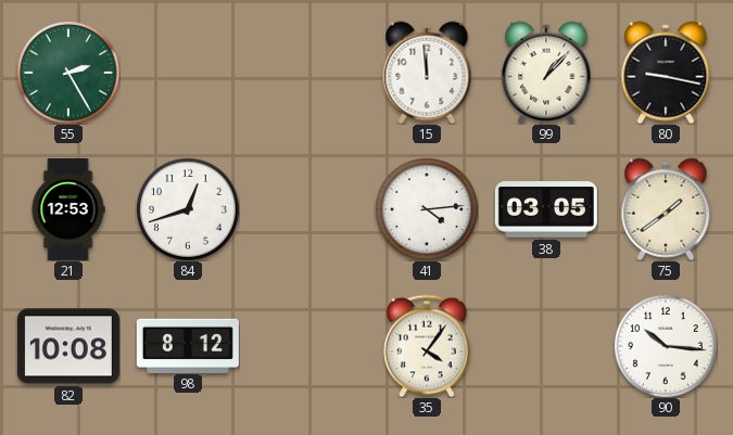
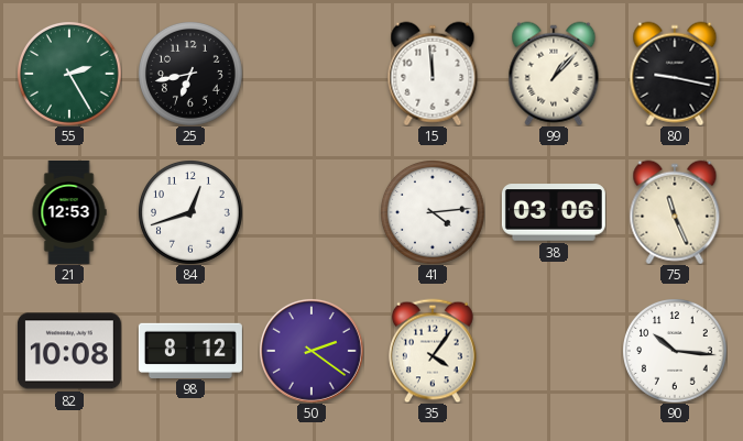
25: none -> 6:43
38: 03:05 -> 03:06
75: 1:39 -> 11:26
50: none -> 2:21
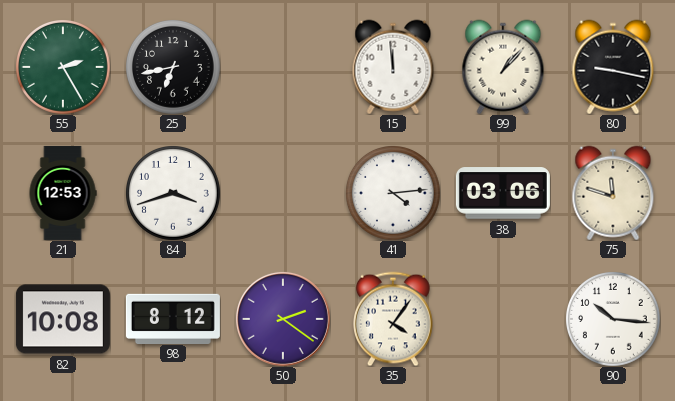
84: 12:42 -> 3:42
75: 11:26 -> 11:48
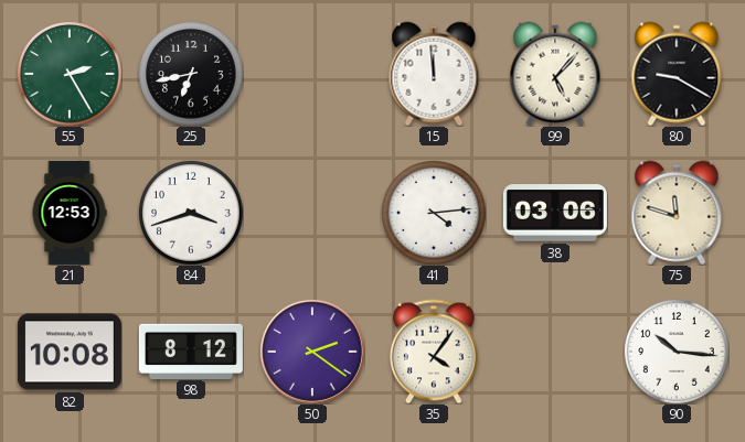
99: 1:07 -> 5:07
80: 9:17 -> 9:20
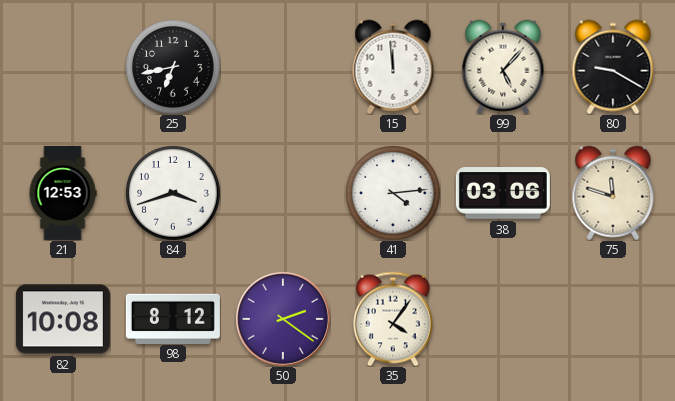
55: 2:25 -> none
90: 10:16 -> none
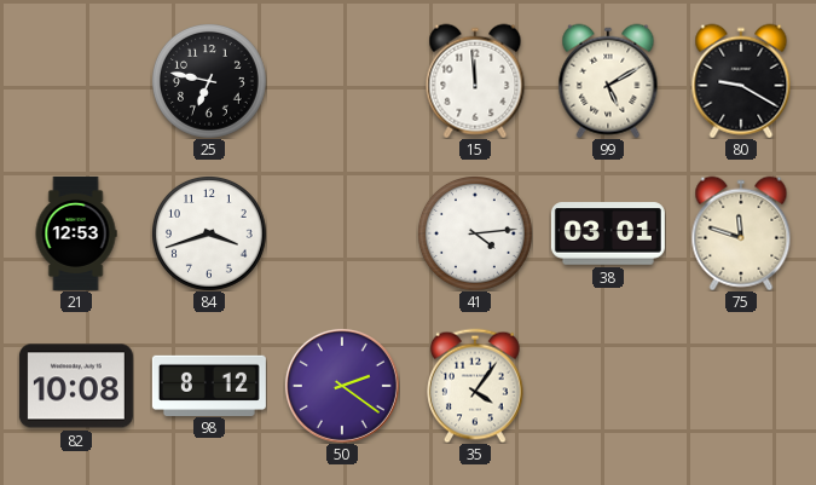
25: 6:43 -> 6:47
99: 5:07 -> 5:10
38: 03:06 -> 03:01
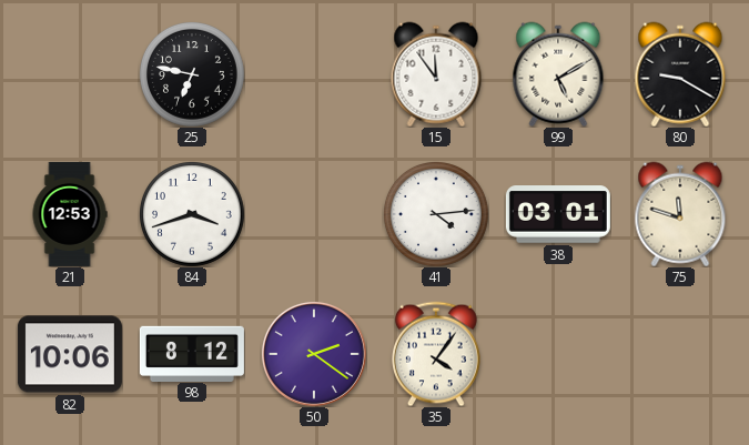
15: 11:59 -> 11:54
82: 10:08 -> 10:06
